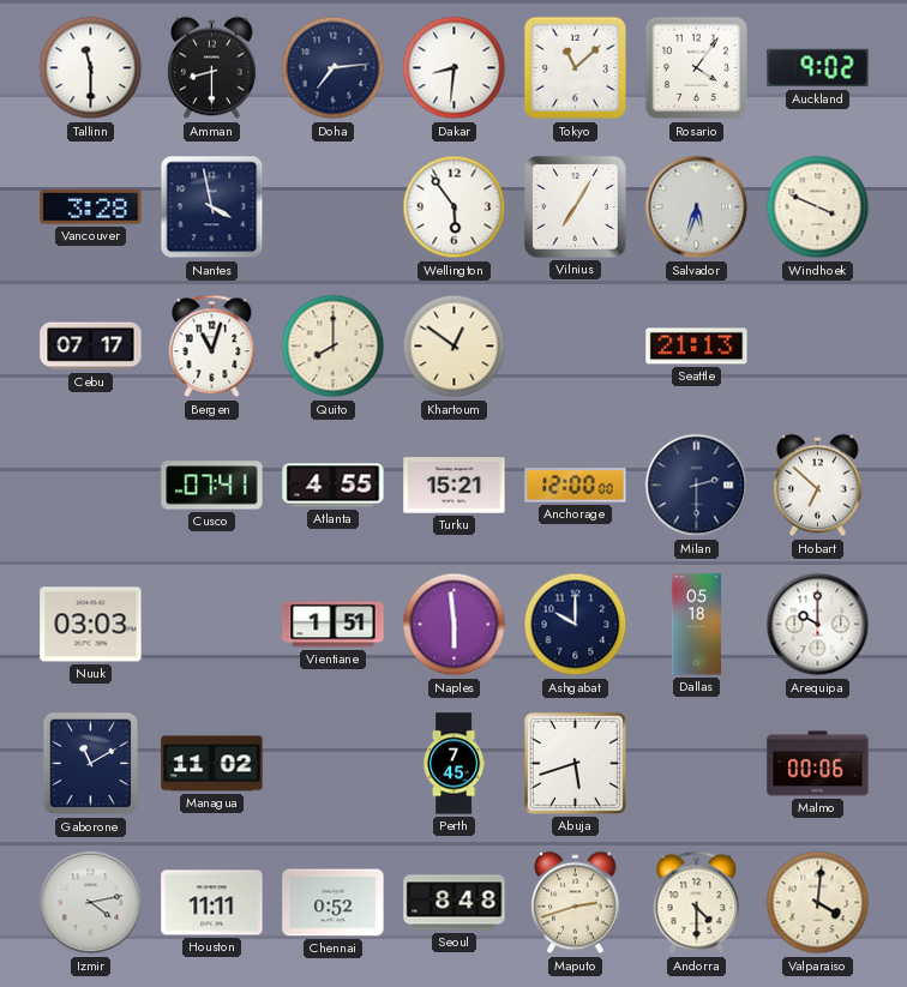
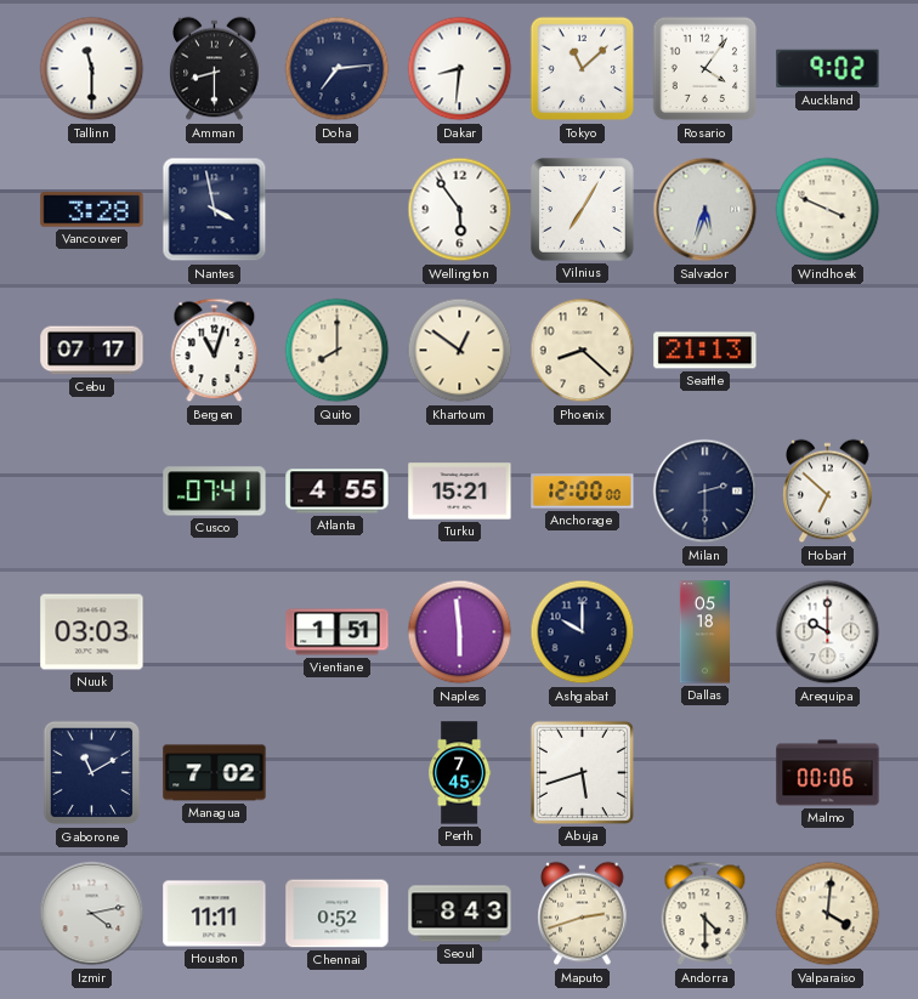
Phoenix: none -> 8:22
Managua: 11:02 -> 7:02
Seoul: 8:48 -> 8:43
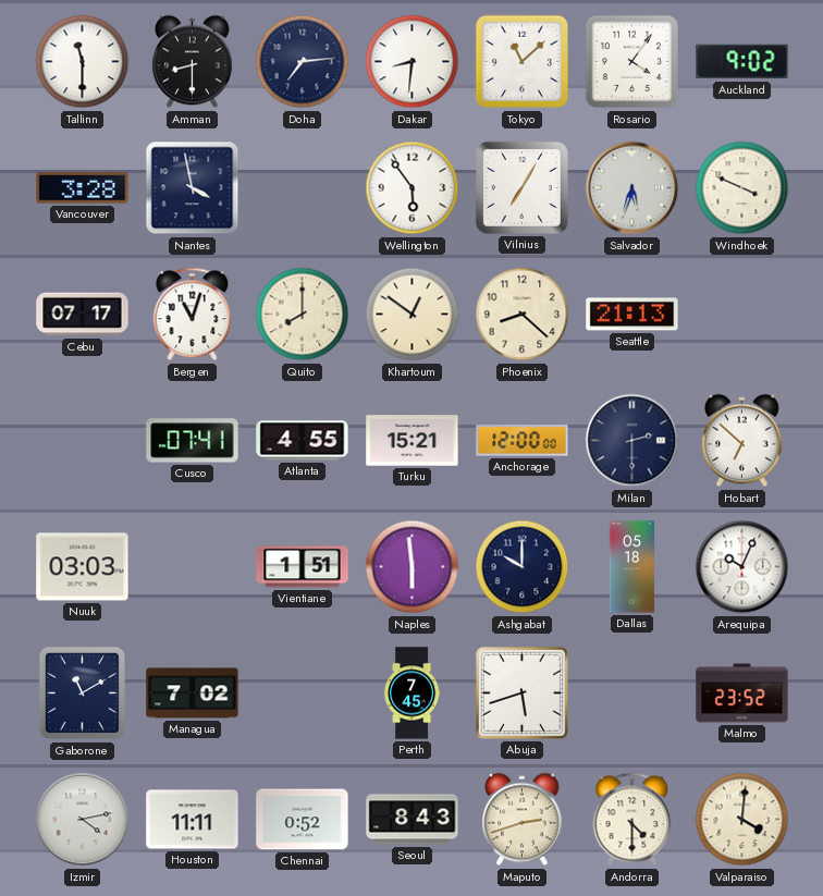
Arequipa: 10:00 -> 10:04
Malmo: 00:06 -> 23:52
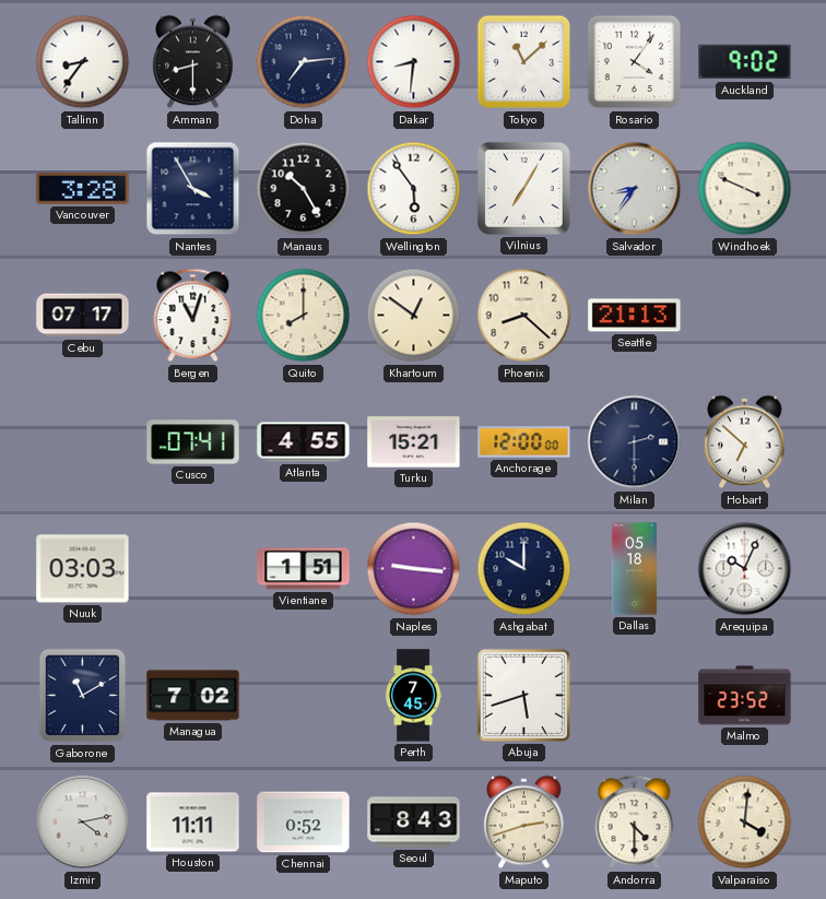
Tallinn: 11:30 -> 8:36
Nantes: 3:58 -> 3:55
Manaus: none -> 10:25
Salvador: 5:33 -> 8:36
Naples: 5:59 -> 9:16
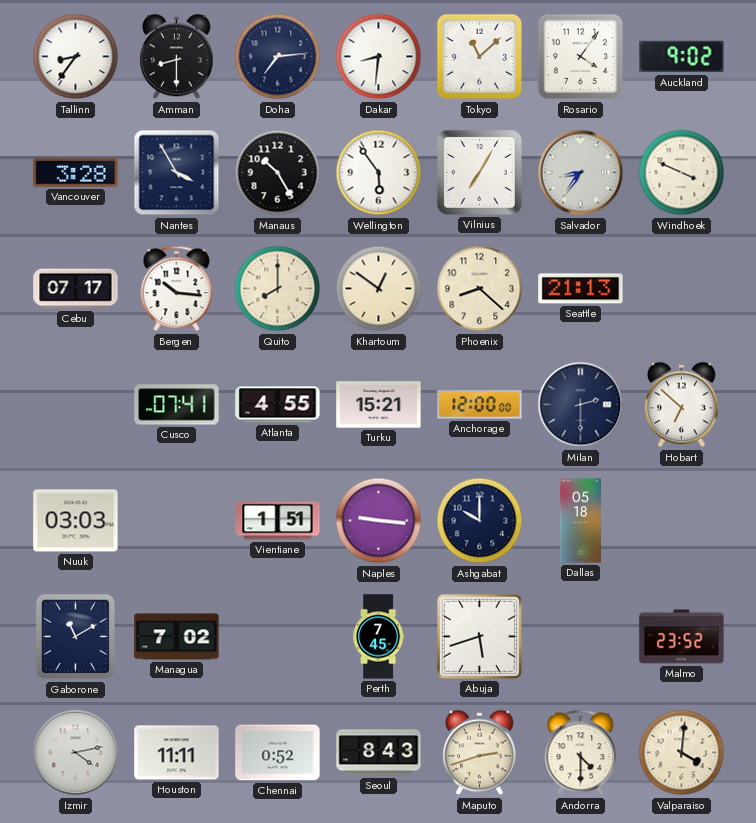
Bergen: 11:03 -> 10:16
Arequipa: 10:04 -> none
